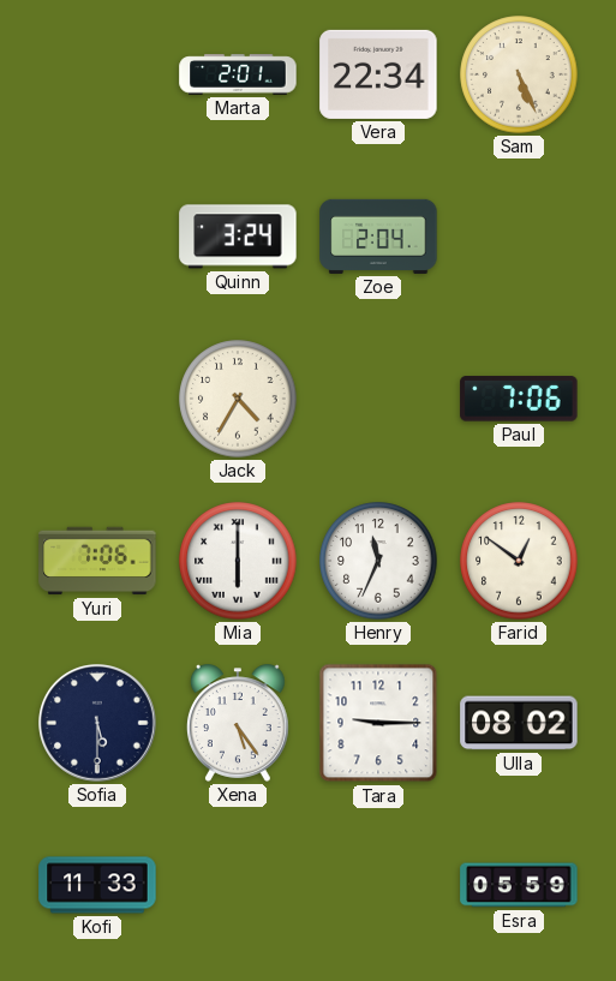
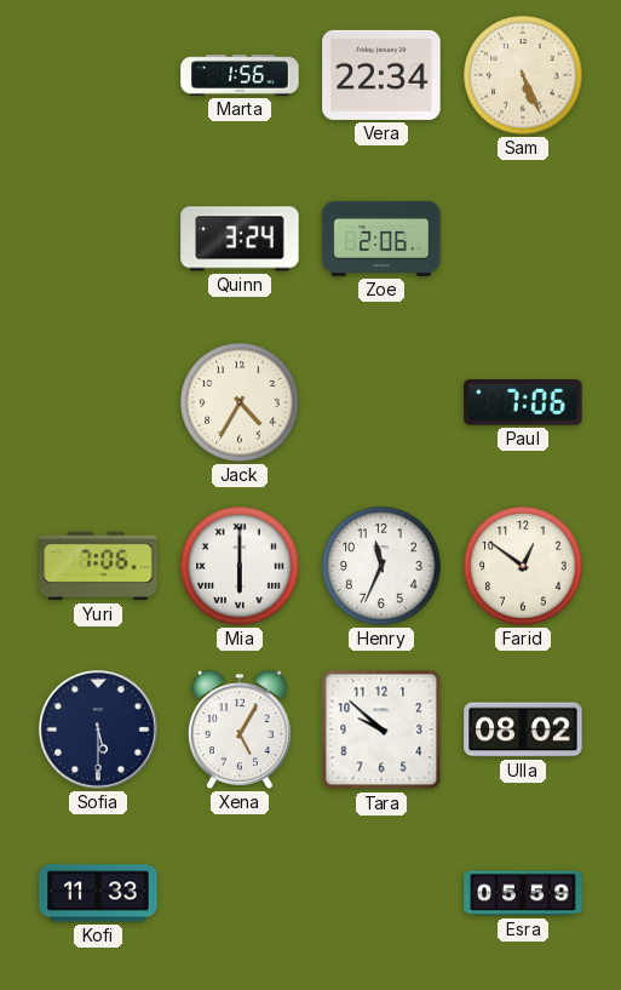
Marta: 2:01 -> 1:56
Zoe: 2:04 -> 2:06
Xena: 5:24 -> 5:05
Tara: 9:15 -> 9:52
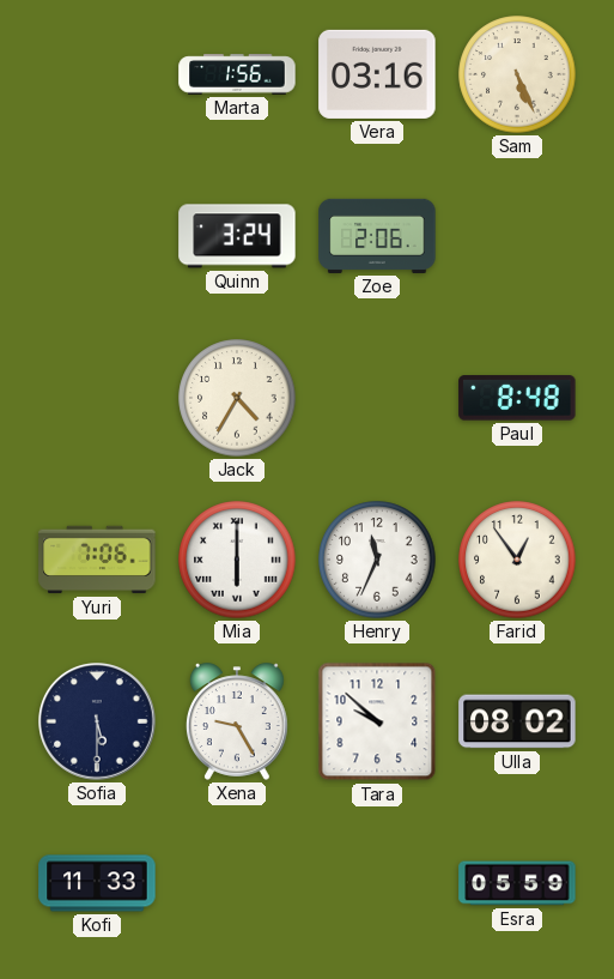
Vera: 22:34 -> 03:16
Paul: 7:06 -> 8:48
Farid: 12:51 -> 12:54
Xena: 5:05 -> 9:25
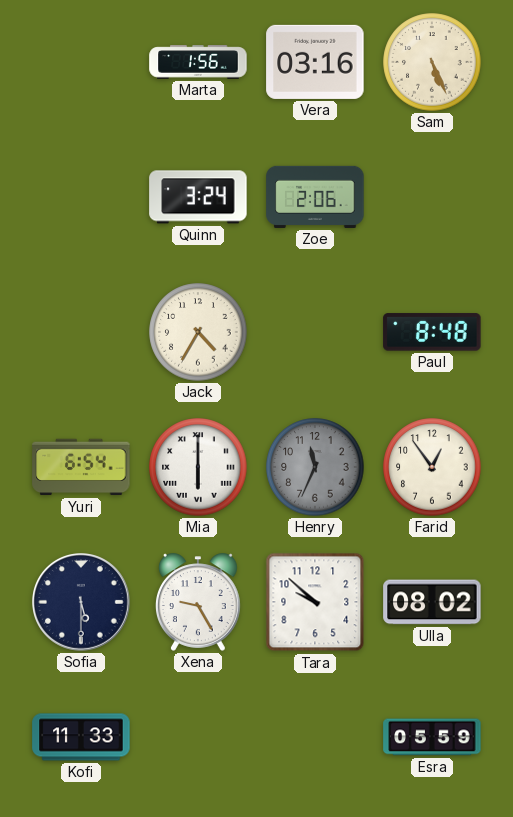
Yuri: 7:06 -> 6:54
Henry dial: white -> grey
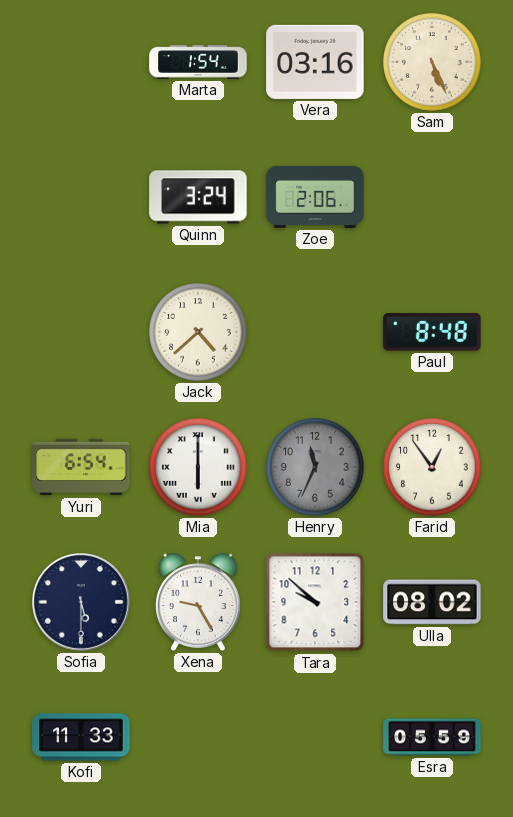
Marta: 1:56 -> 1:54
Jack: 4:35 -> 4:38
